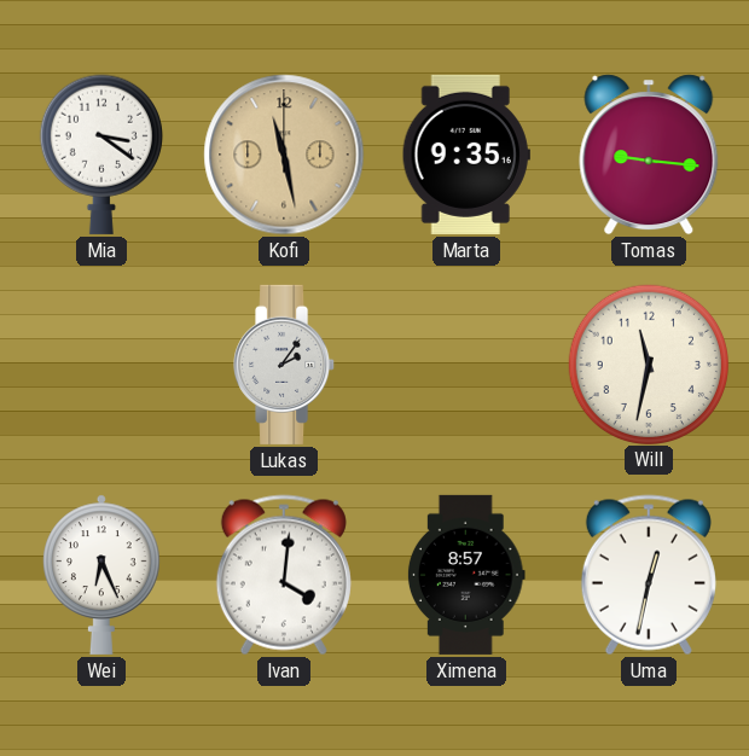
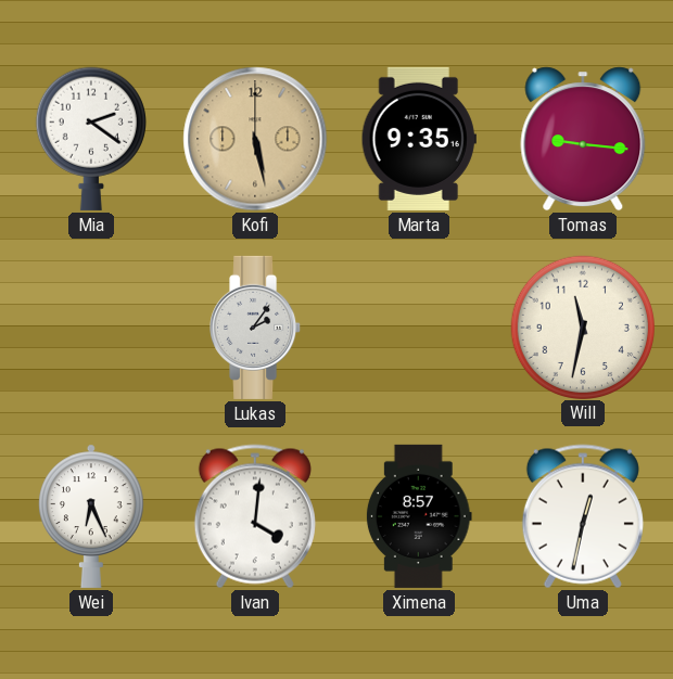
Mia: 3:21 -> 2:21
Kofi: 11:28 -> 5:28
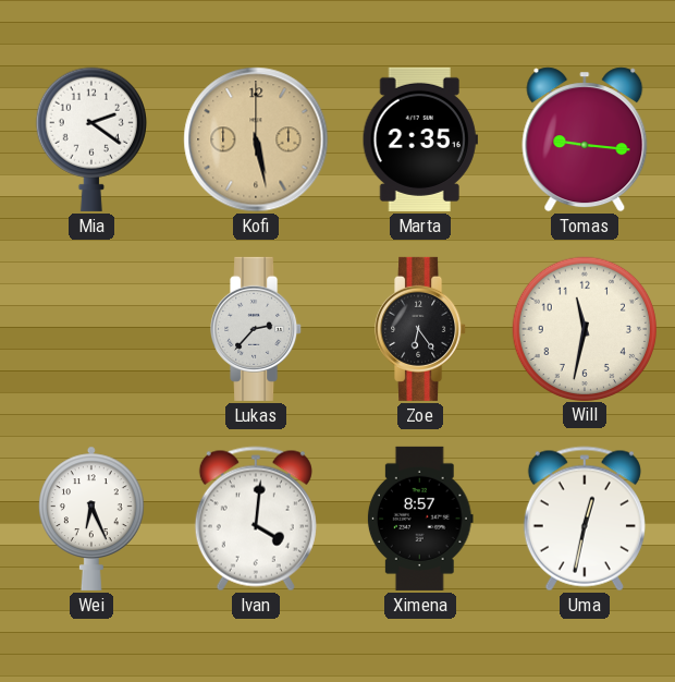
Marta: 9:35 -> 2:35
Lukas: 2:06 -> 2:37
Zoe: none -> 6:24
